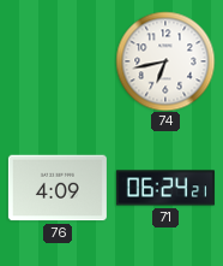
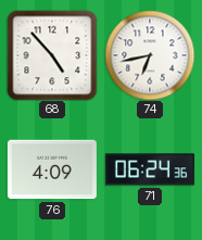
68: none -> 4:53
71: 06:24:21 -> 06:24:36
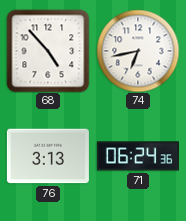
76: 4:09 -> 3:13
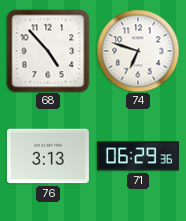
74: 6:43 -> 6:48
71: 06:24 -> 06:29
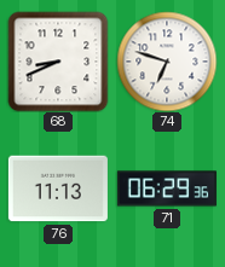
68: 4:53 -> 8:41
76: 3:13 -> 11:13
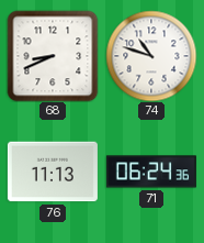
74: 6:48 -> 10:48
71: 06:29 -> 06:24
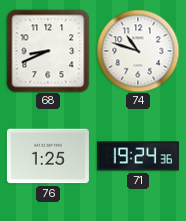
76: 11:13 -> 1:25
71: 06:24 -> 19:24
